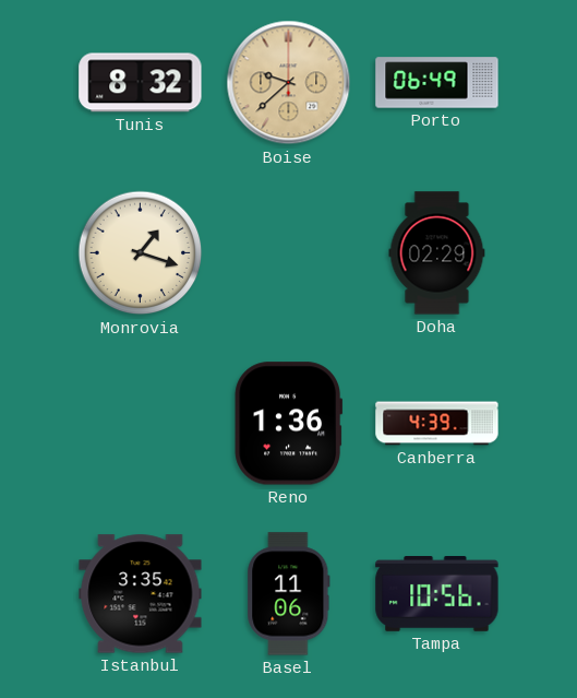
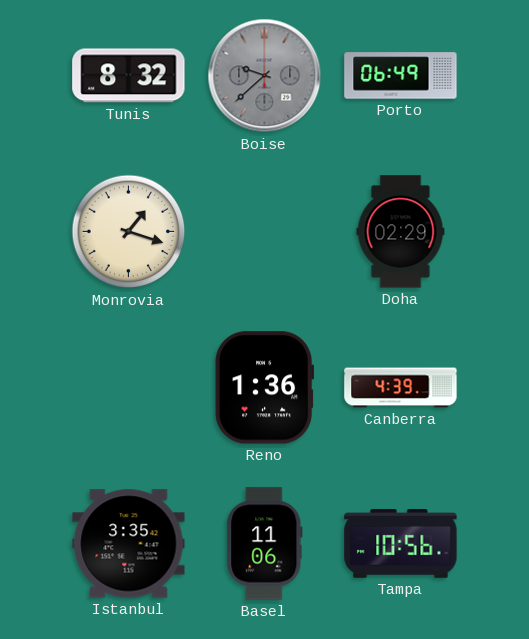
Boise dial: champagne -> grey
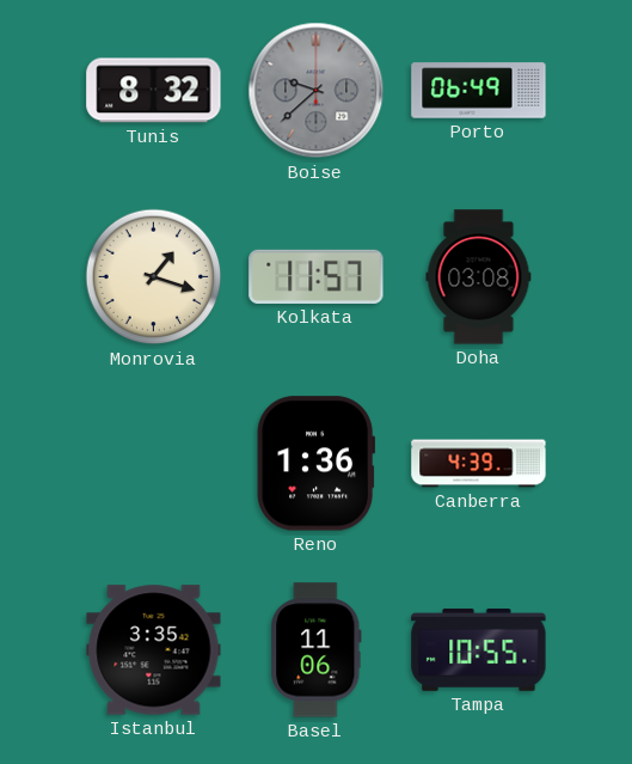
Kolkata: none -> 11:57
Doha: 02:29 -> 03:08
Tampa: 10:56 -> 10:55
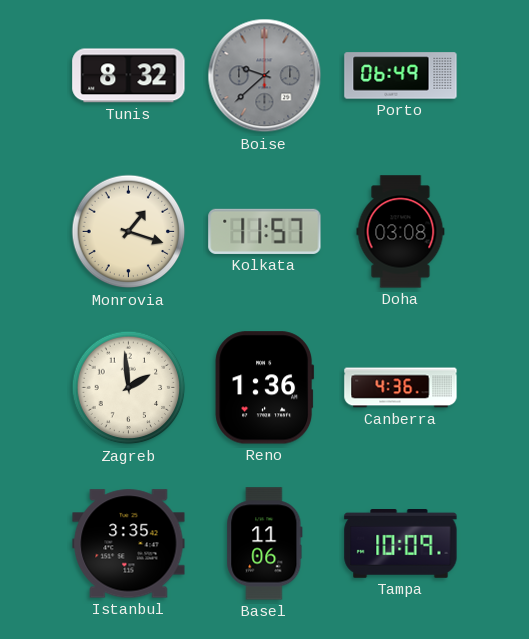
Zagreb: none -> 1:59
Canberra: 4:39 -> 4:36
Tampa: 10:55 -> 10:09
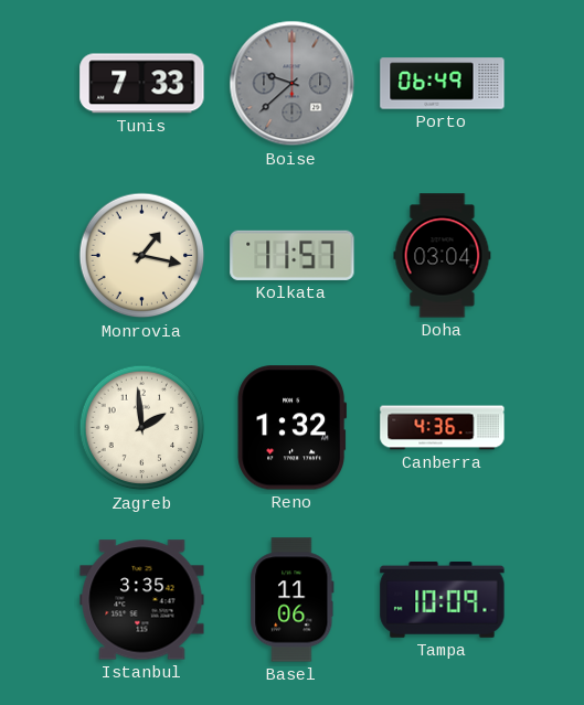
Tunis: 8:32 -> 7:33
Monrovia: 1:18 -> 1:17
Doha: 03:08 -> 03:04
Reno: 1:36 -> 1:32
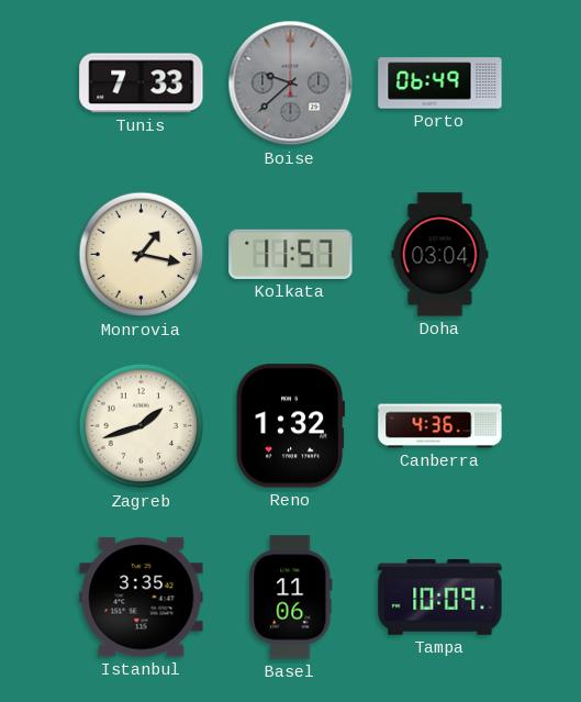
Zagreb: 1:59 -> 1:42
